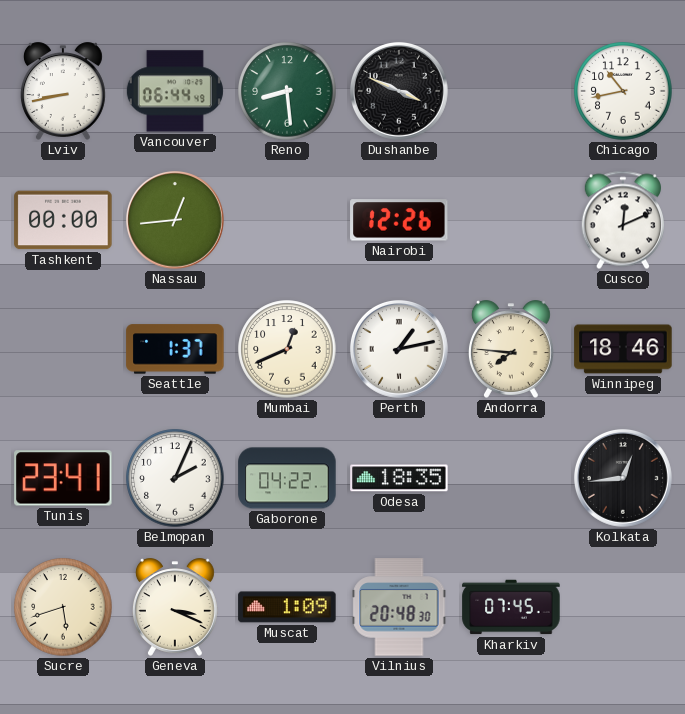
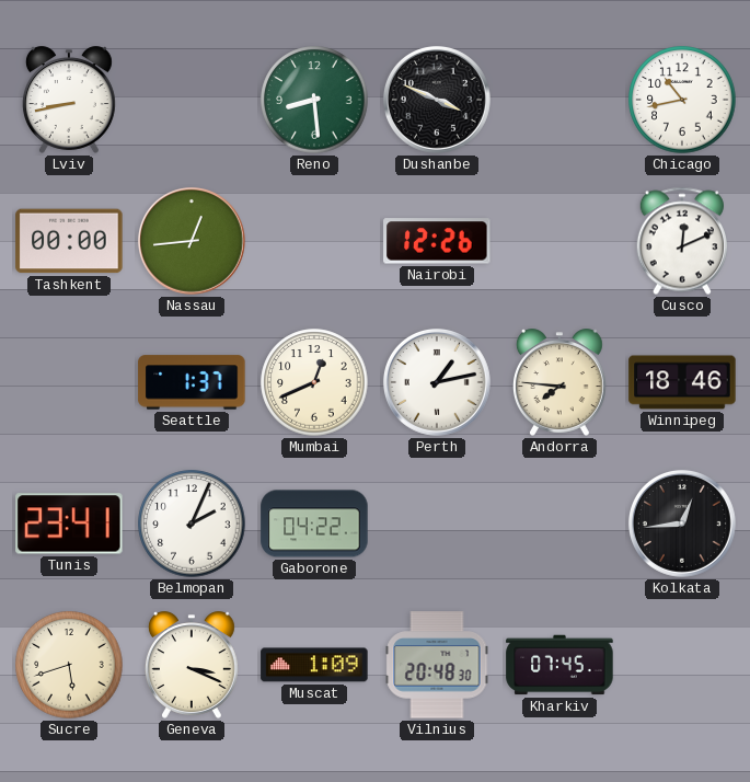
Vancouver: 06:44 -> none
Odesa: 18:35 -> none
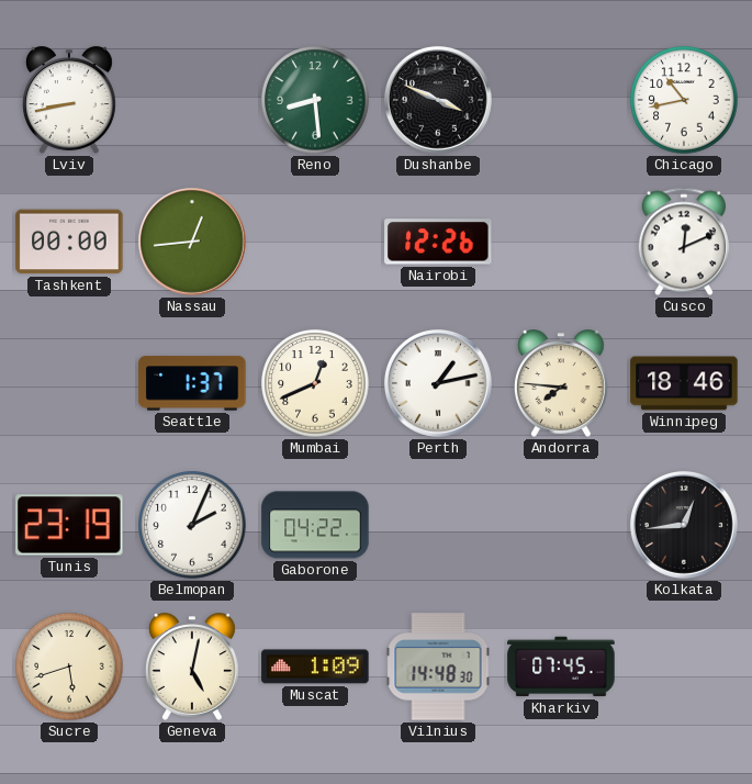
Tunis: 23:41 -> 23:19
Geneva: 3:19 -> 5:02
Vilnius: 20:48 -> 14:48
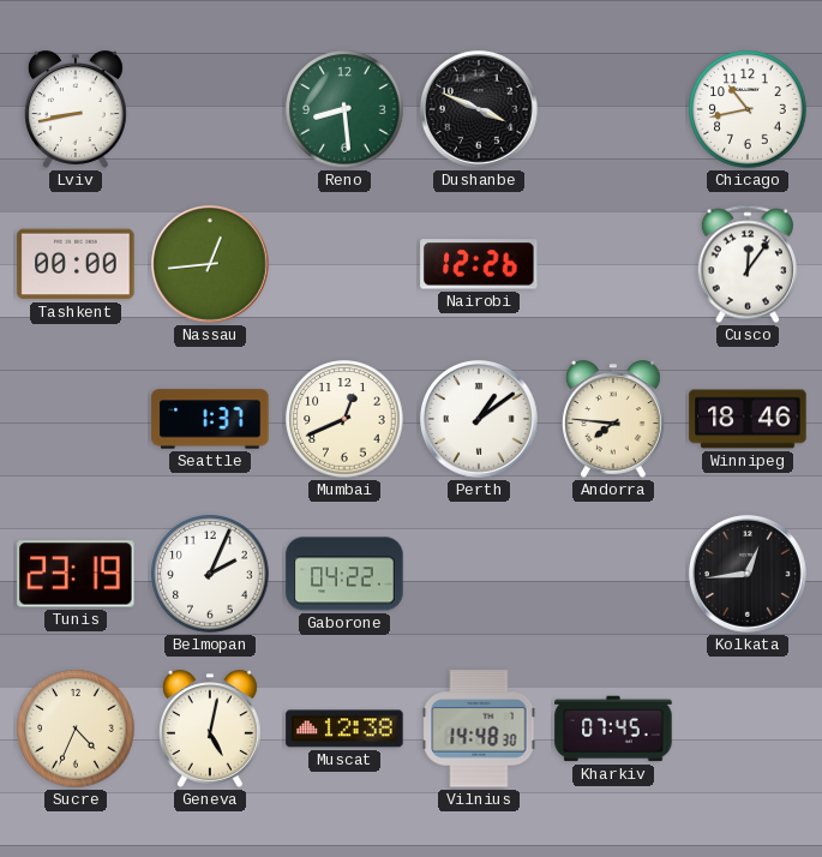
Cusco: 12:11 -> 12:06
Perth: 1:13 -> 1:09
Sucre: 5:42 -> 4:34
Muscat: 1:09 -> 12:38
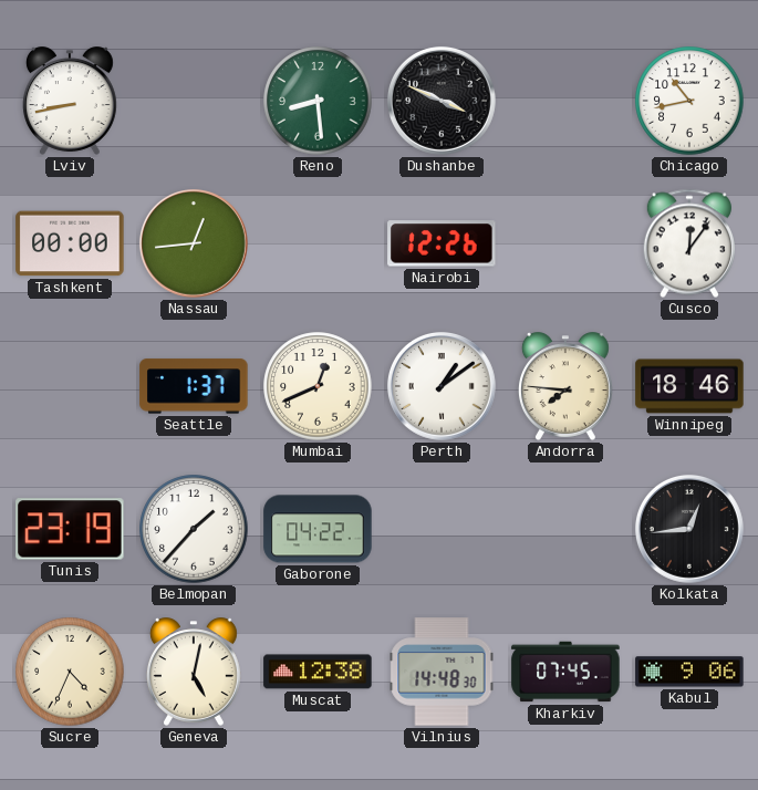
Belmopan: 2:04 -> 1:37
Kabul: none -> 9:06
